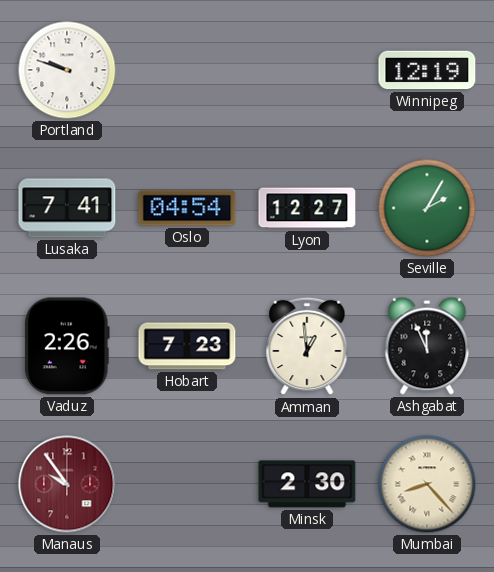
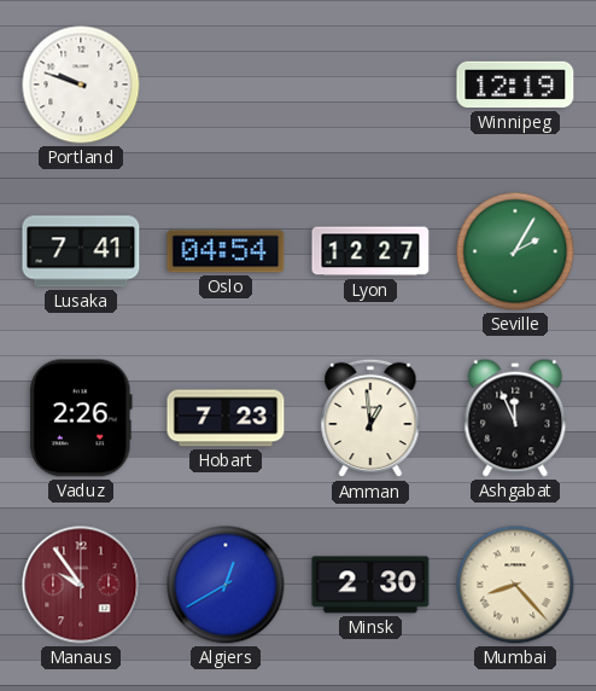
Algiers: none -> 12:40
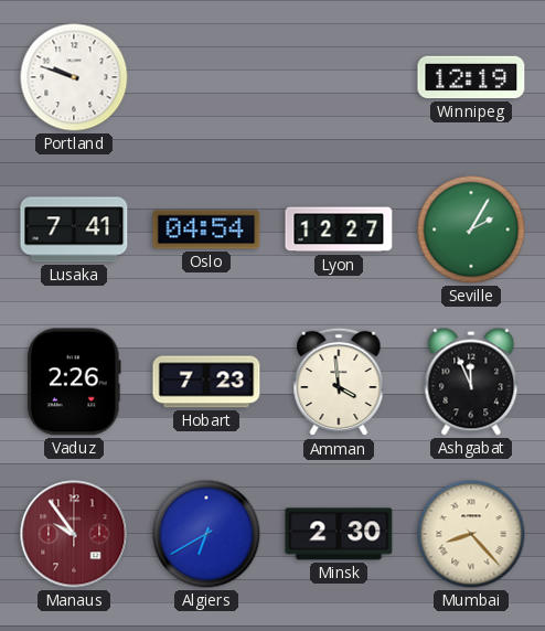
Amman: 12:59 -> 3:59
Algiers: 12:40 -> 6:40
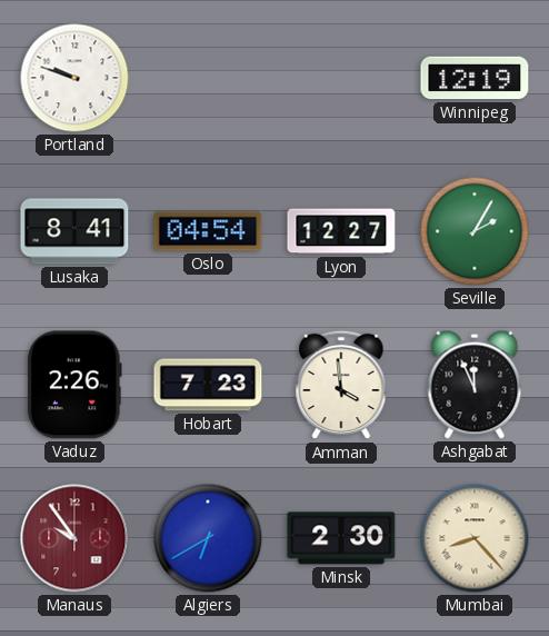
Lusaka: 7:41 -> 8:41
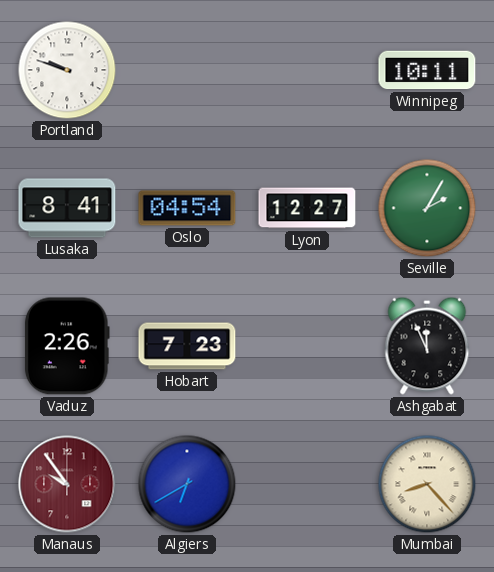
Winnipeg: 12:19 -> 10:11
Amman: 3:59 -> none
Minsk: 2:30 -> none
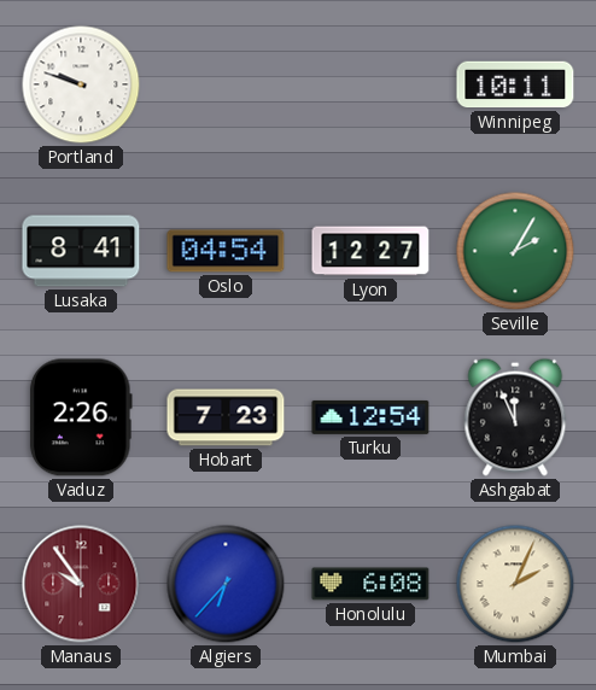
Turku: none -> 12:54
Algiers: 6:40 -> 6:37
Honolulu: none -> 6:08
Mumbai: 8:23 -> 2:04
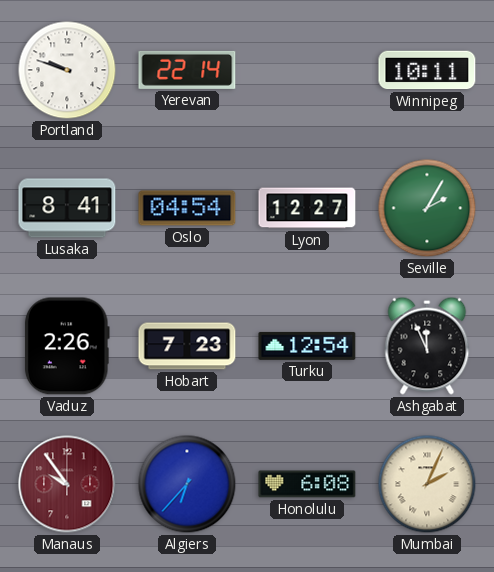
Yerevan: none -> 22:14
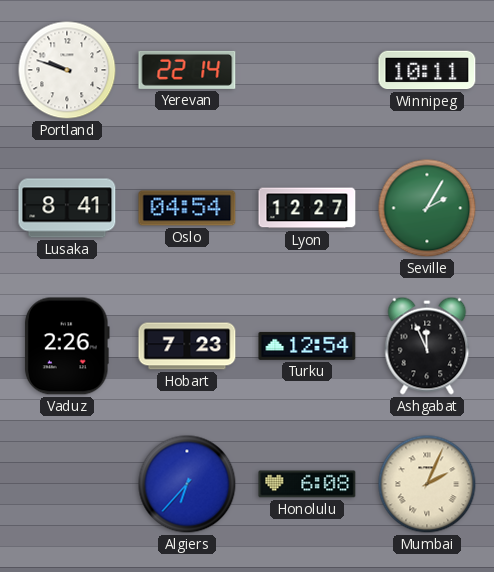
Manaus: 9:54 -> none
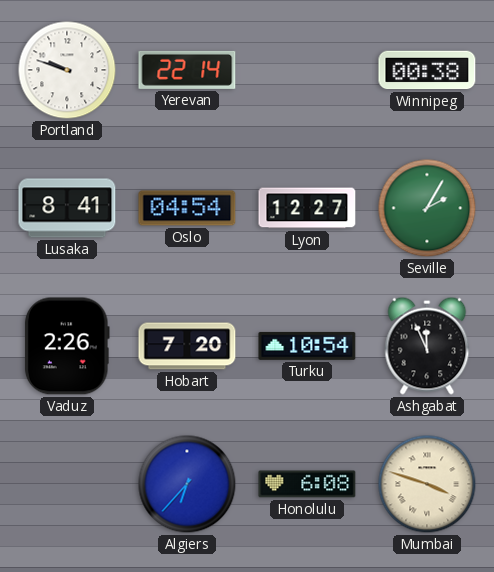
Winnipeg: 10:11 -> 00:38
Hobart: 7:23 -> 7:20
Turku: 12:54 -> 10:54
Mumbai: 2:04 -> 3:48
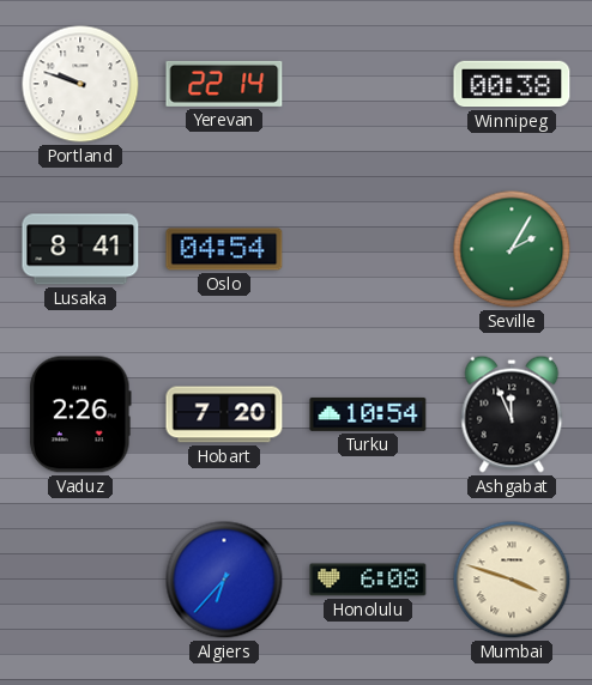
Lyon: 12:27 -> none
